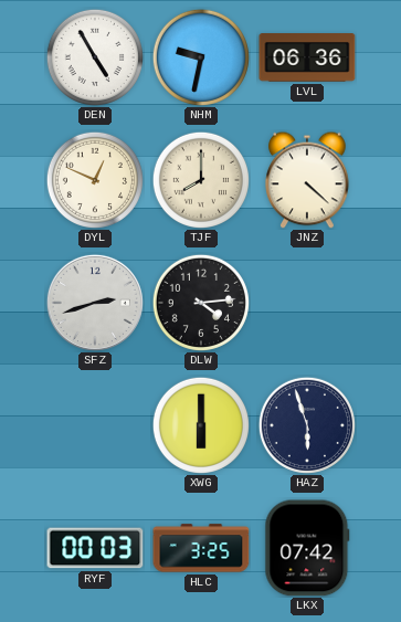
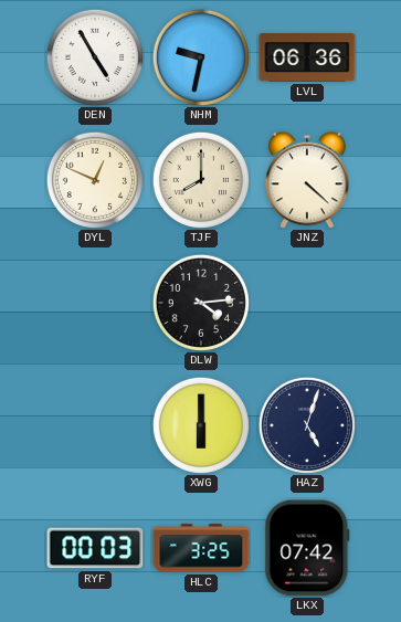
SFZ: 2:42 -> none
HAZ: 5:57 -> 5:03
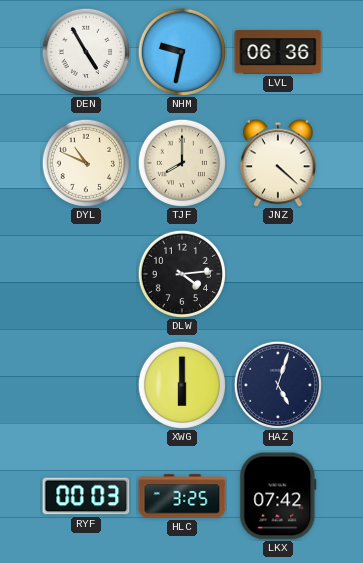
DYL: 12:49 -> 10:49
